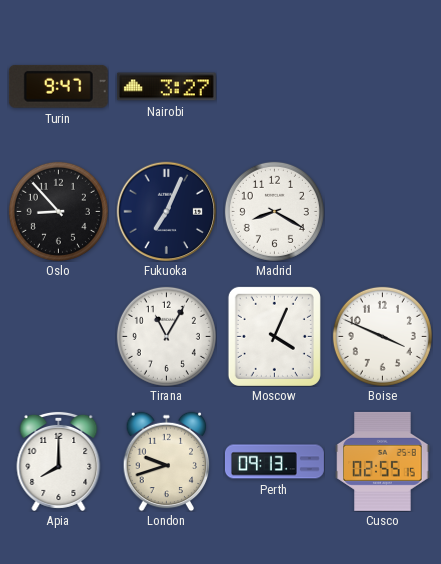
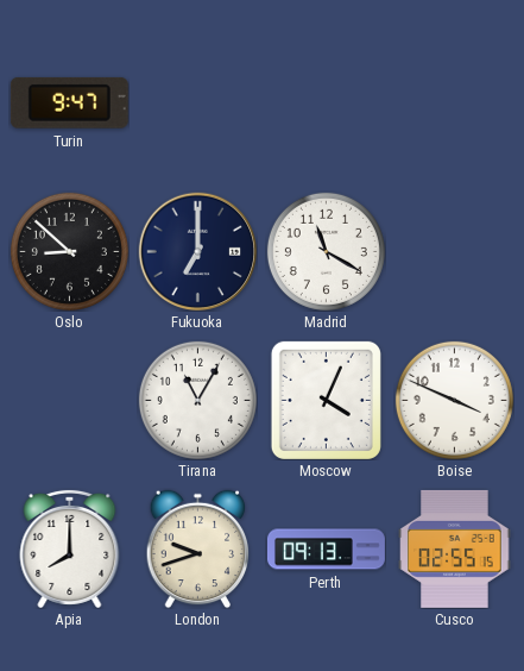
Nairobi: 3:27 -> none
Oslo: 8:53 -> 8:52
Fukuoka: 7:04 -> 7:00
Madrid: 8:20 -> 11:20
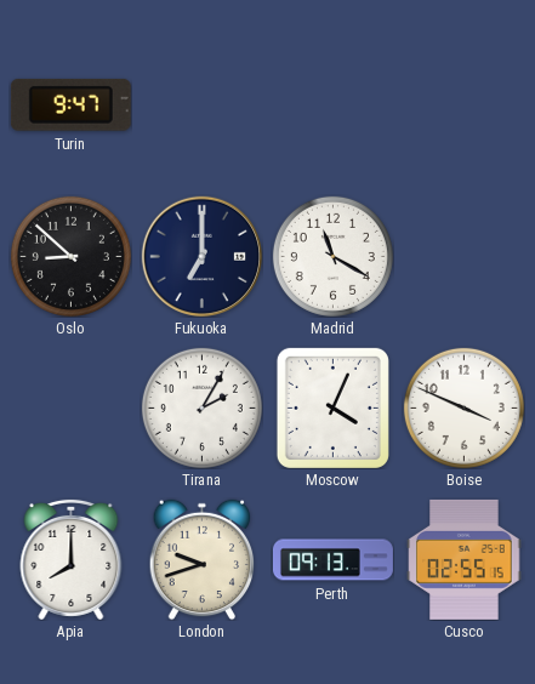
Tirana: 11:05 -> 2:05
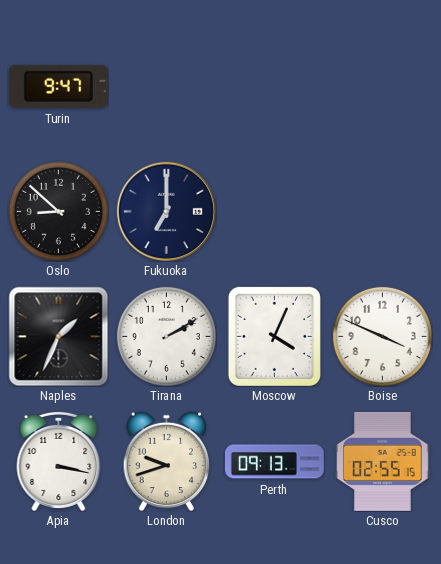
Madrid: 11:20 -> none
Naples: none -> 1:34
Tirana: 2:05 -> 2:10
Apia: 8:00 -> 3:17
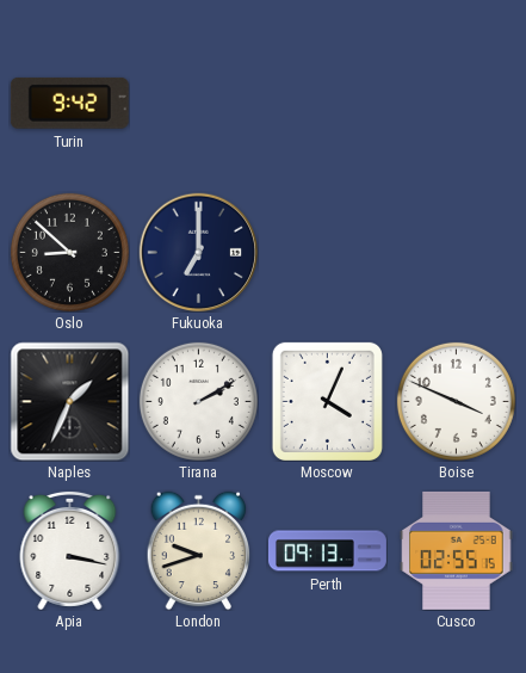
Turin: 9:47 -> 9:42
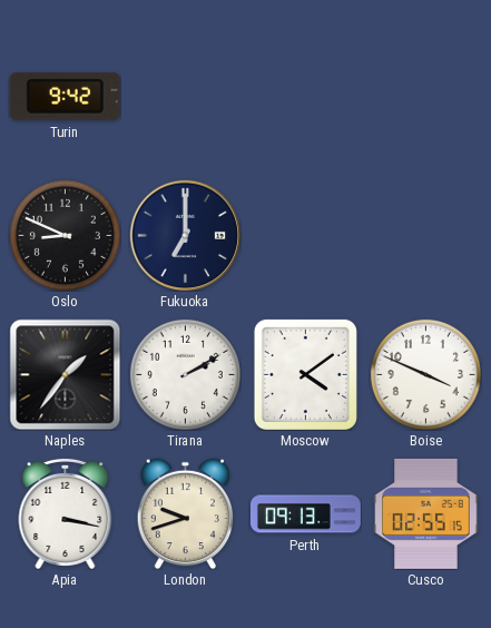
Oslo: 8:52 -> 8:49
Naples: 1:34 -> 1:36
Moscow: 4:04 -> 4:09
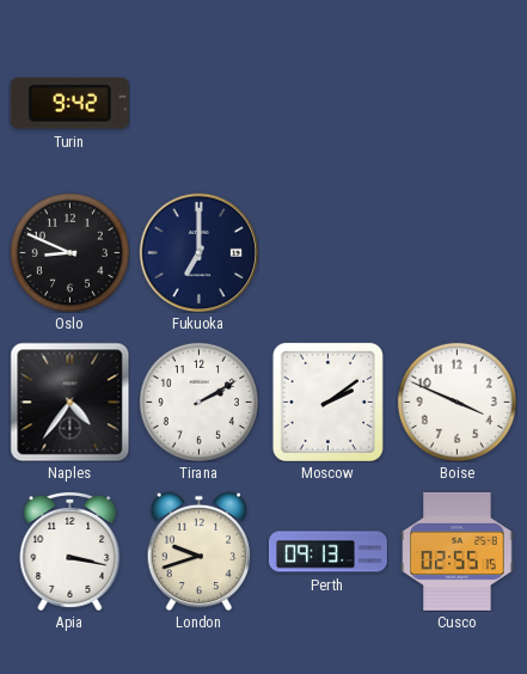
Naples: 1:36 -> 4:36
Moscow: 4:09 -> 2:09
